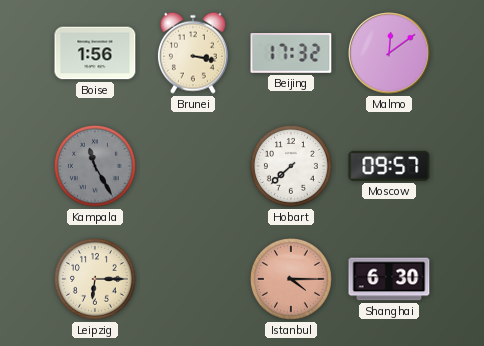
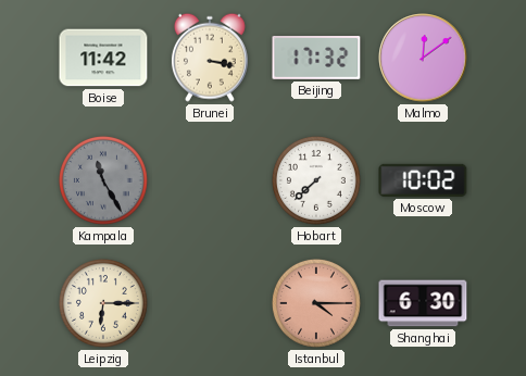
Boise: 1:56 -> 11:42
Moscow: 09:57 -> 10:02
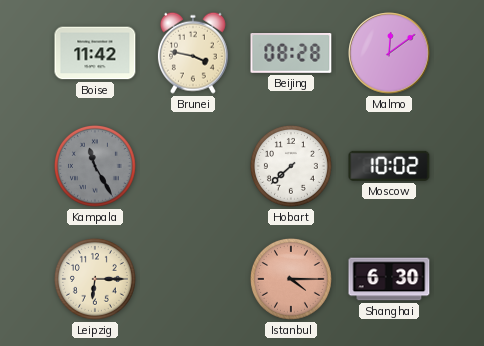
Brunei: 3:17 -> 3:47
Beijing: 17:32 -> 08:28
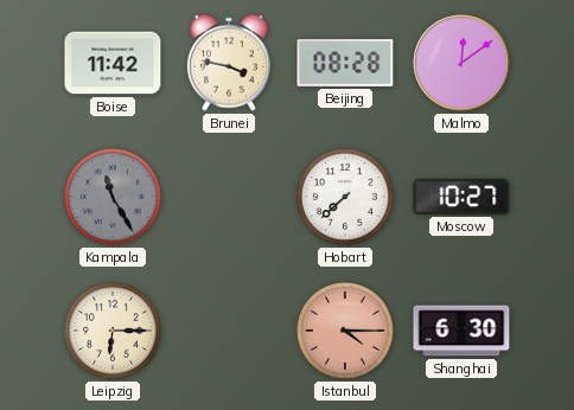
Moscow: 10:02 -> 10:27
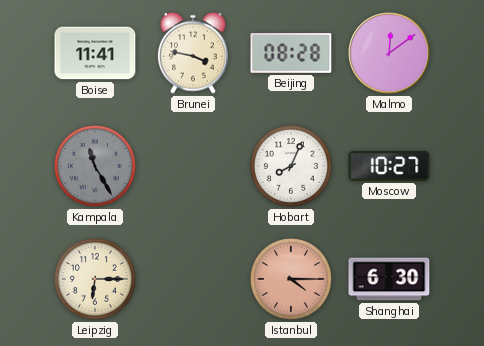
Boise: 11:42 -> 11:41
Hobart: 7:38 -> 8:04
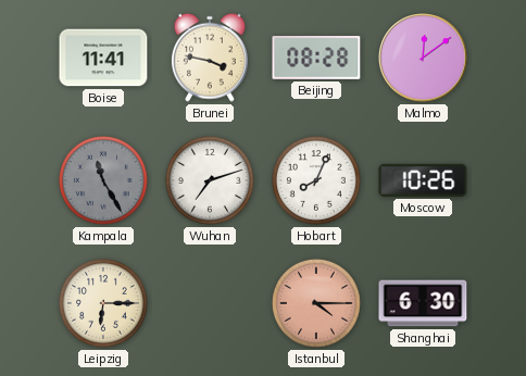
Wuhan: none -> 7:12
Moscow: 10:27 -> 10:26
